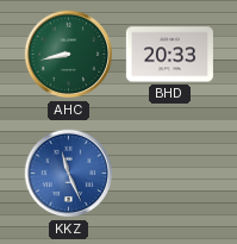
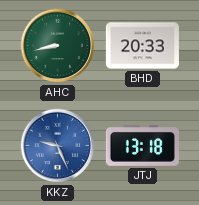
KKZ: 11:26 -> 9:26
JTJ: none -> 13:18
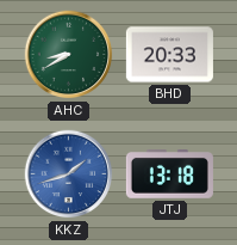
AHC: 8:43 -> 8:40
KKZ: 9:26 -> 1:42
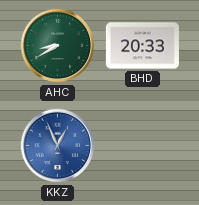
KKZ: 1:42 -> 12:56
JTJ: 13:18 -> none
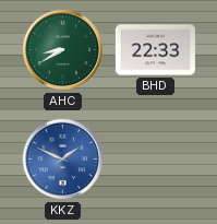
BHD: 20:33 -> 22:33
KKZ: 12:56 -> 1:49
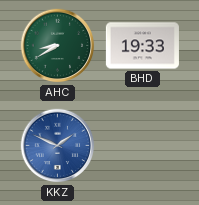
BHD: 22:33 -> 19:33
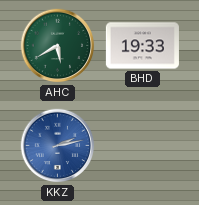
AHC: 8:40 -> 5:40
KKZ: 1:49 -> 2:13
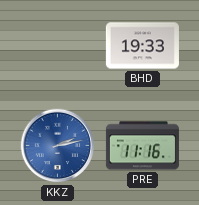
AHC: 5:40 -> none
PRE: none -> 11:16
